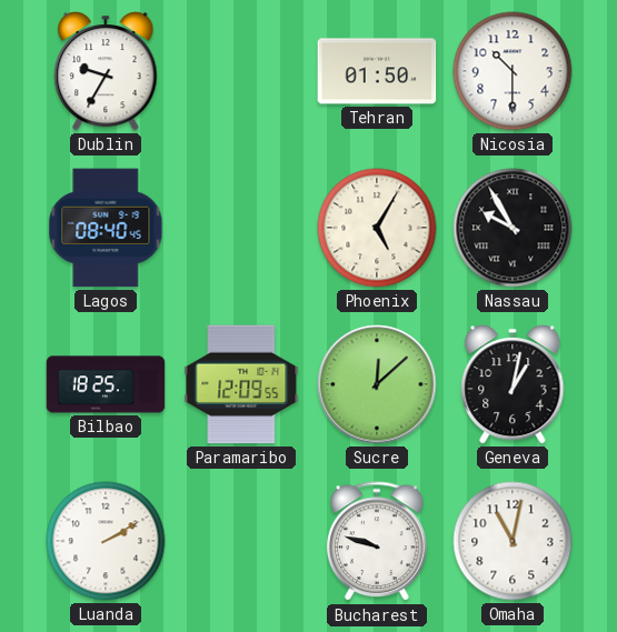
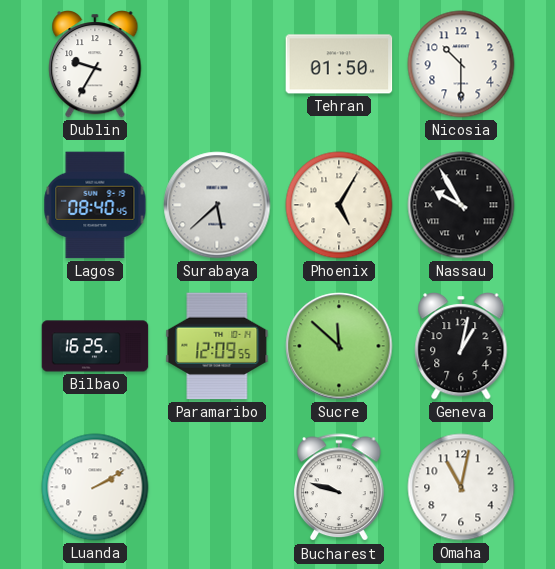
Surabaya: none -> 5:38
Bilbao: 18:25 -> 16:25
Sucre: 12:08 -> 11:52
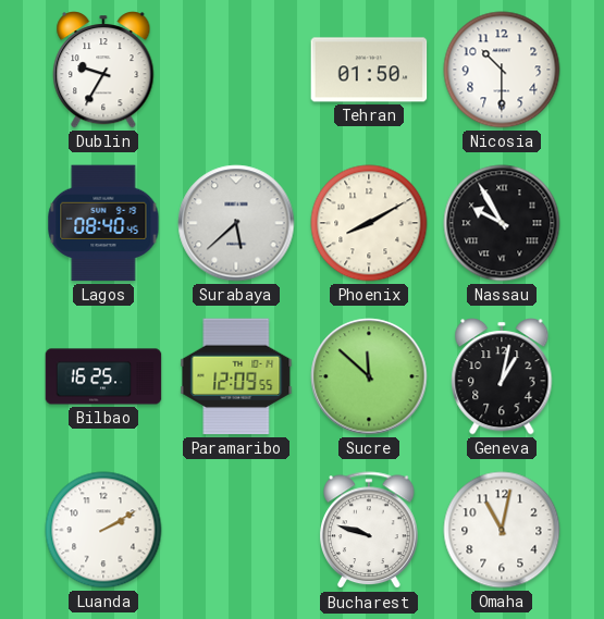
Phoenix: 5:05 -> 8:10
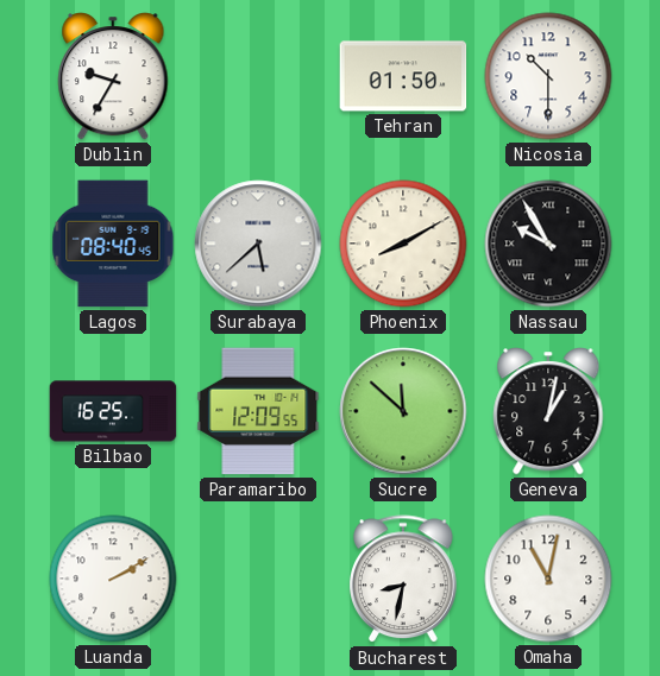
Bucharest: 9:48 -> 8:32
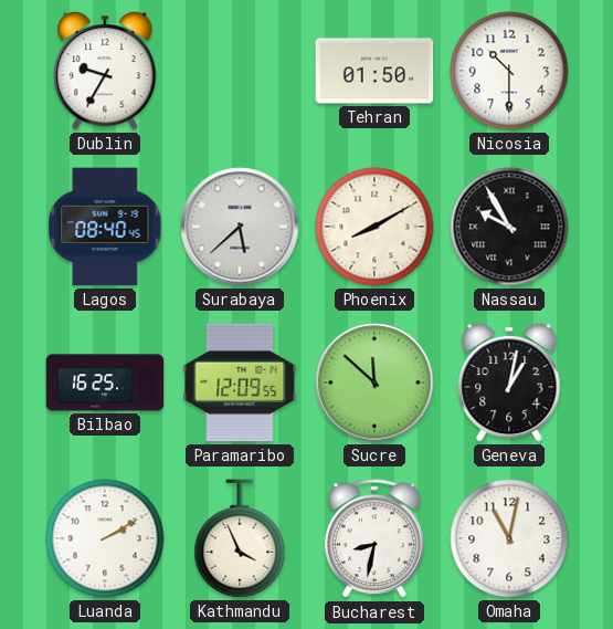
Kathmandu: none -> 3:56
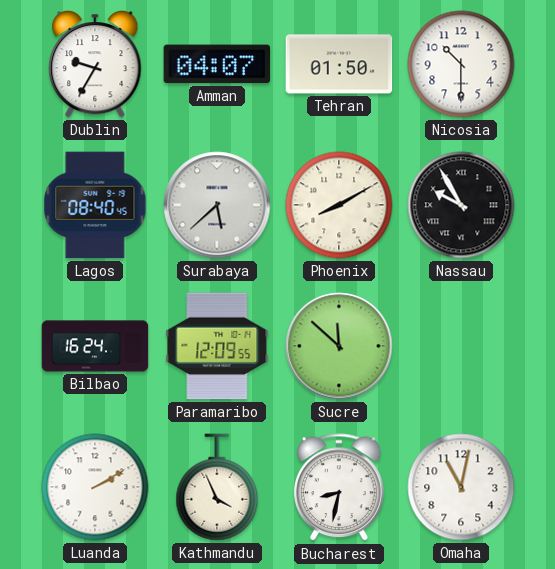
Amman: none -> 04:07
Bilbao: 16:25 -> 16:24
Geneva: 1:02 -> none
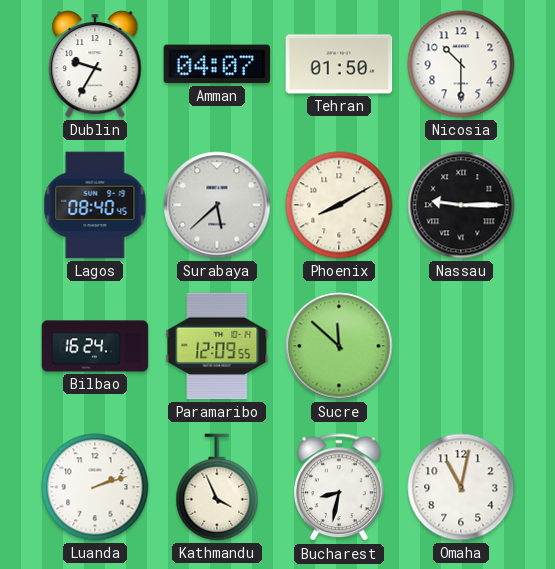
Nassau: 9:55 -> 9:15
Luanda: 2:10 -> 2:12
